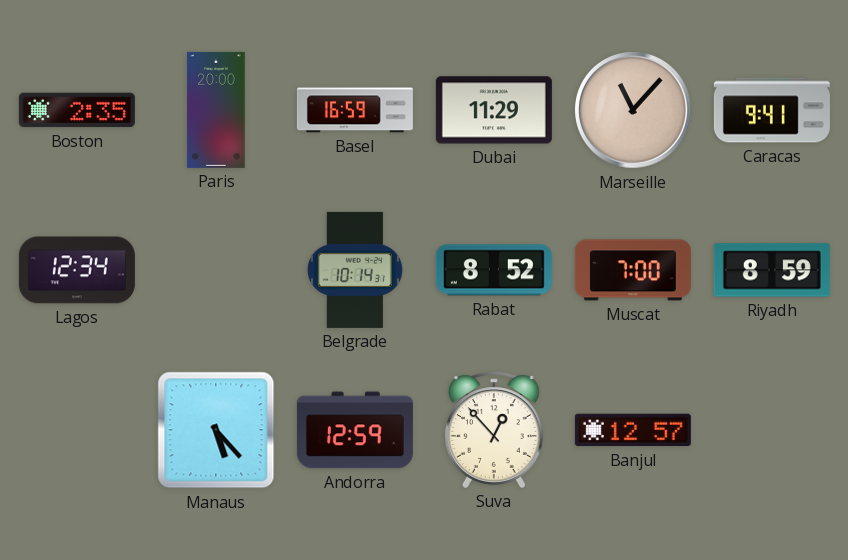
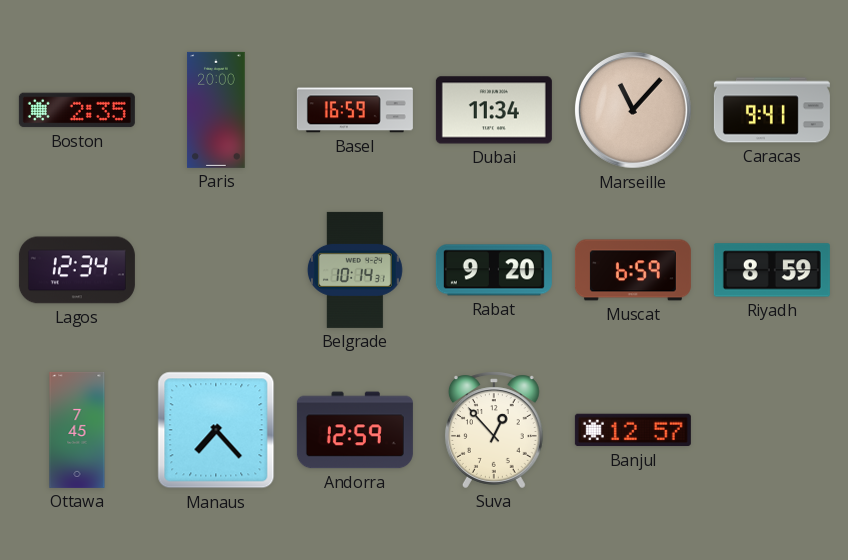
Dubai: 11:29 -> 11:34
Rabat: 8:52 -> 9:20
Muscat: 7:00 -> 6:59
Ottawa: none -> 7:45
Manaus: 5:23 -> 7:23
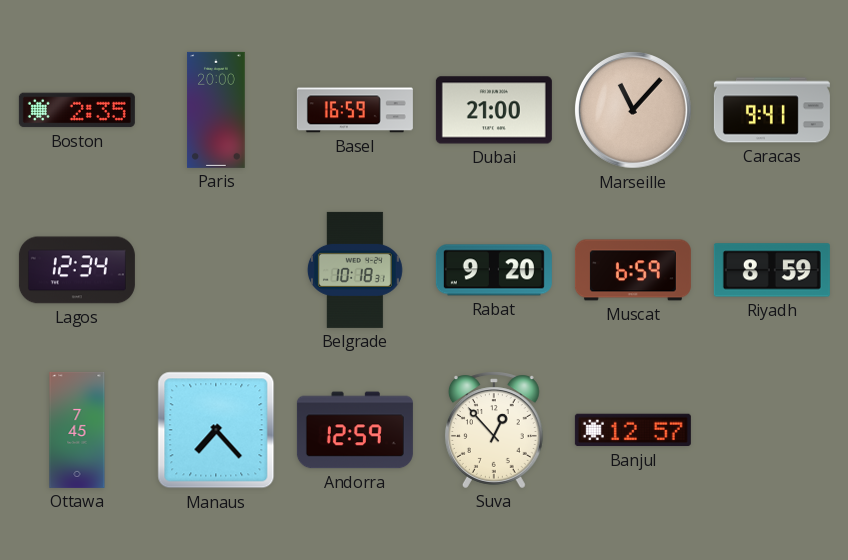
Dubai: 11:34 -> 21:00
Belgrade: 10:14 -> 10:18
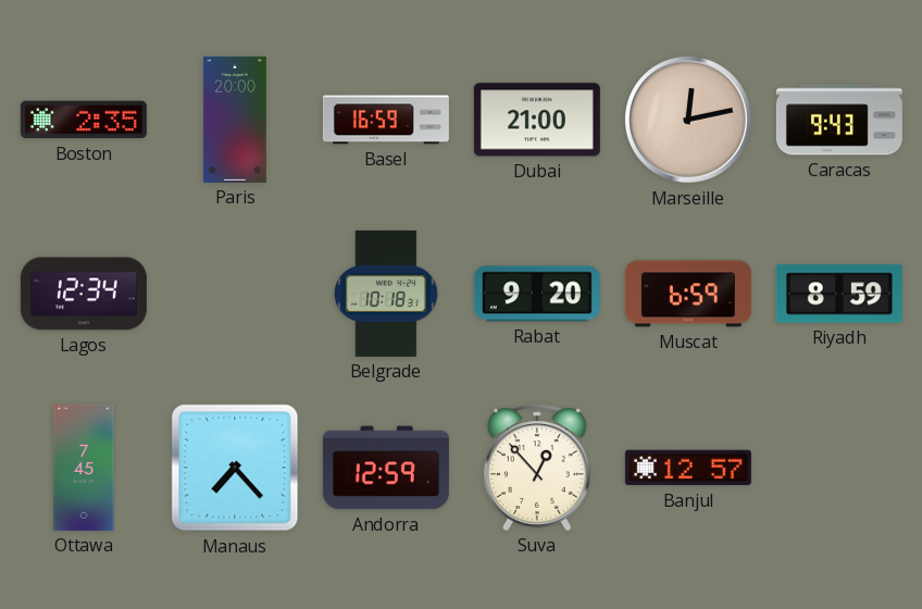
Marseille: 11:07 -> 12:13
Caracas: 9:41 -> 9:43
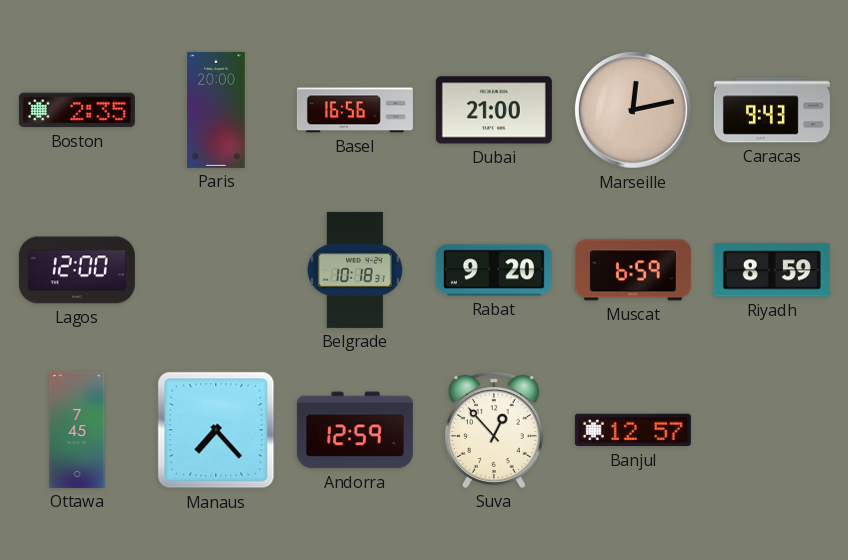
Basel: 16:59 -> 16:56
Lagos: 12:34 -> 12:00
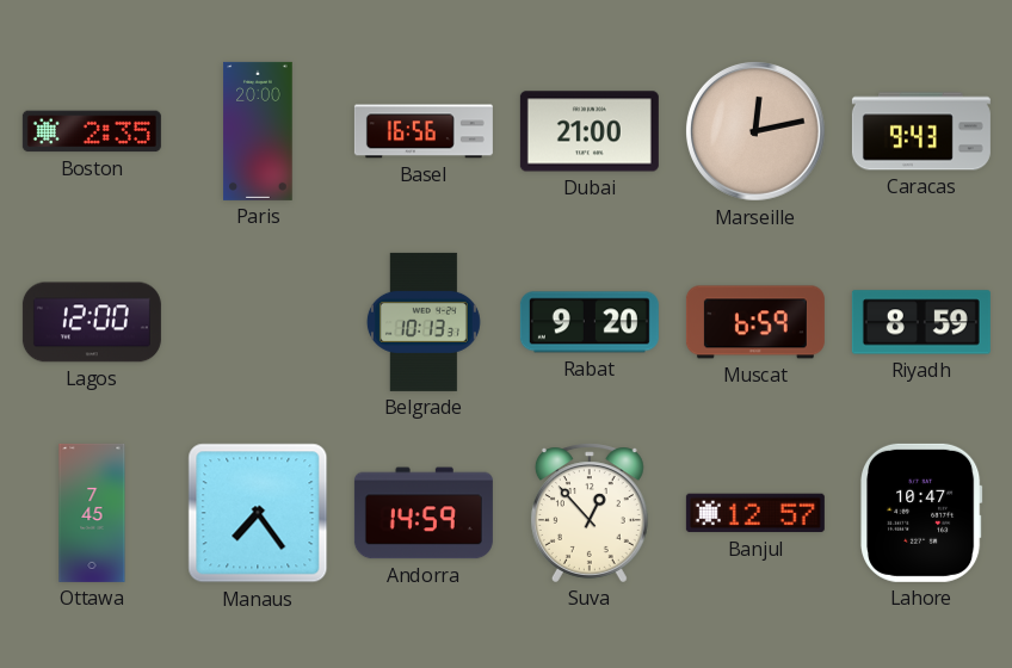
Belgrade: 10:18 -> 10:13
Manaus: 7:23 -> 7:24
Andorra: 12:59 -> 14:59
Lahore: none -> 10:47
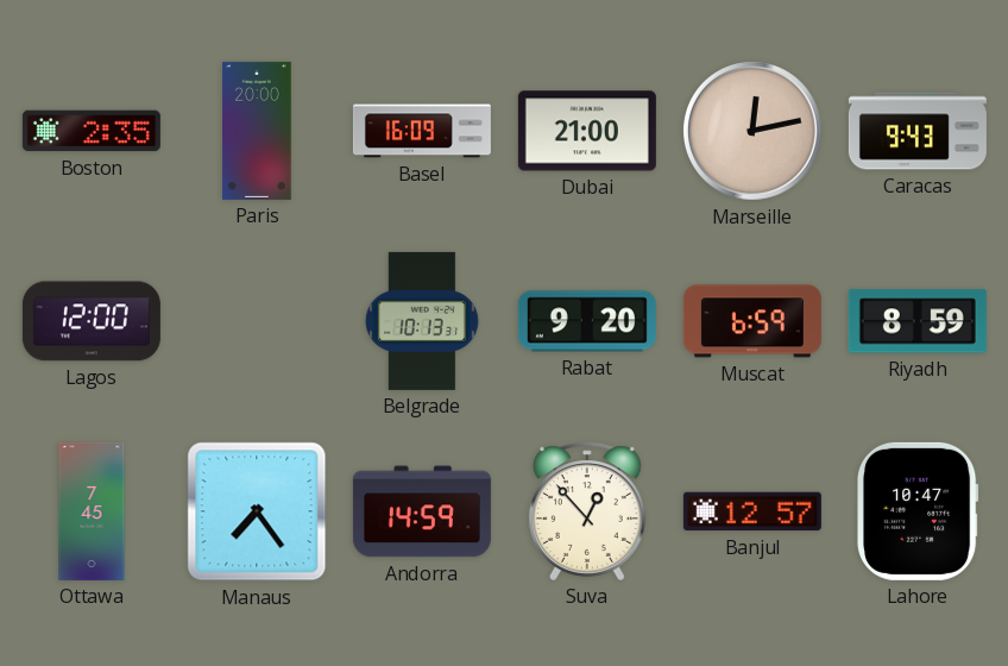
Basel: 16:56 -> 16:09
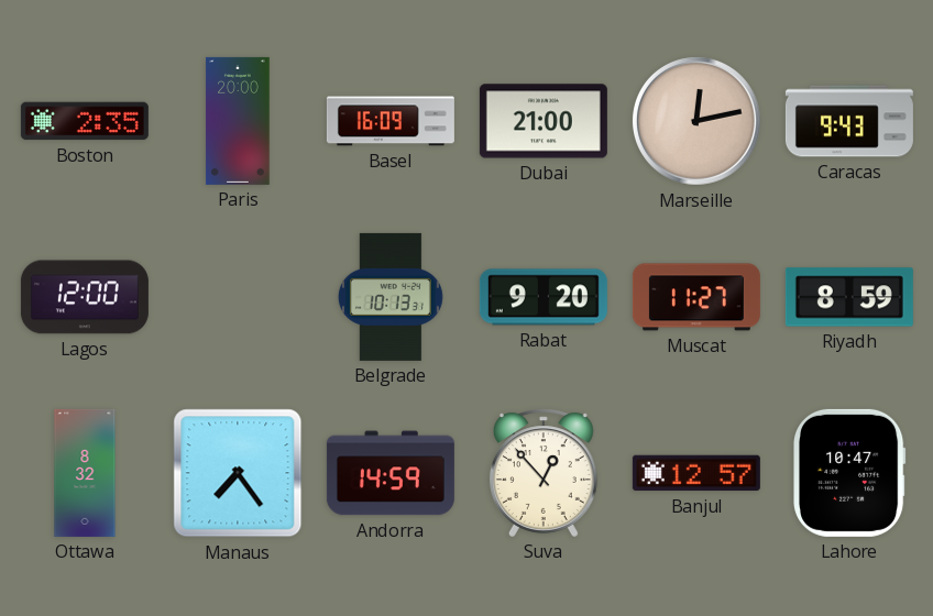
Muscat: 6:59 -> 11:27
Ottawa: 7:45 -> 8:32
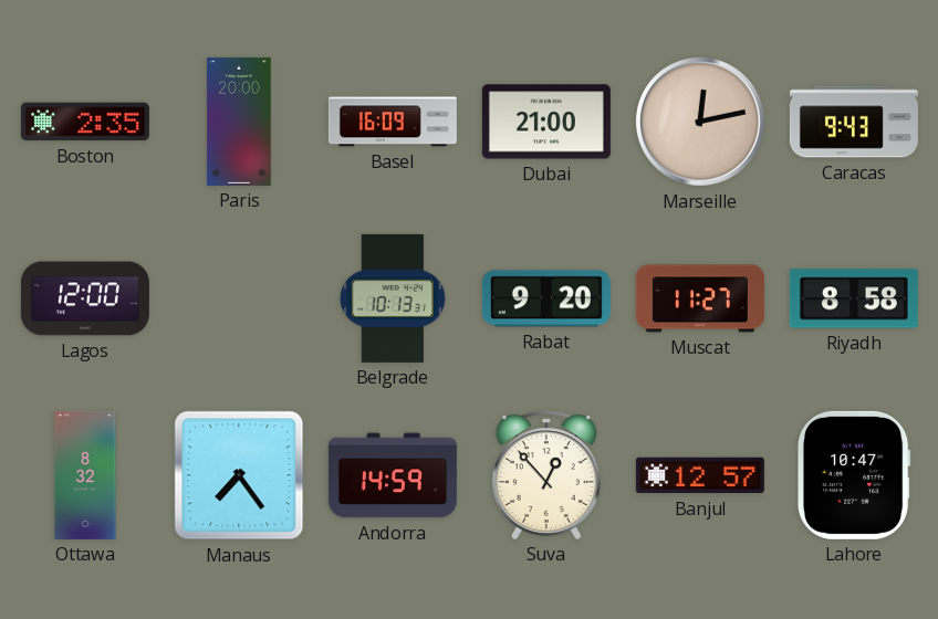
Riyadh: 8:59 -> 8:58
